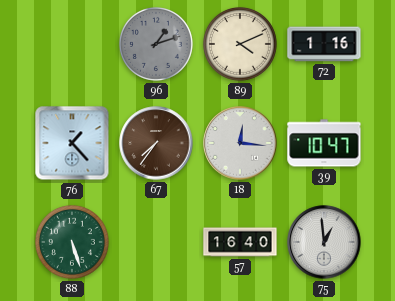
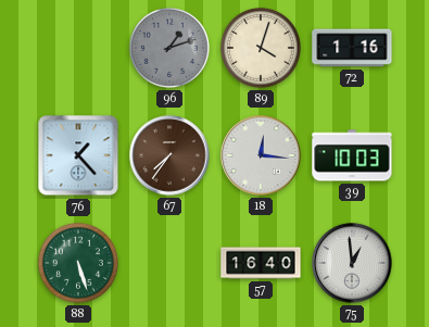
89: 4:11 -> 4:03
39: 10:47 -> 10:03
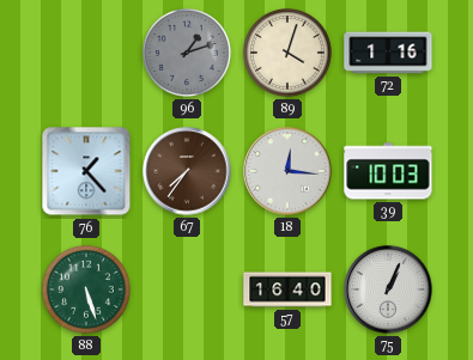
75: 12:59 -> 1:04
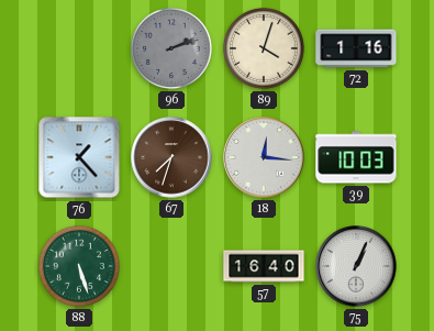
96: 1:12 -> 2:12
67: 7:36 -> 7:33
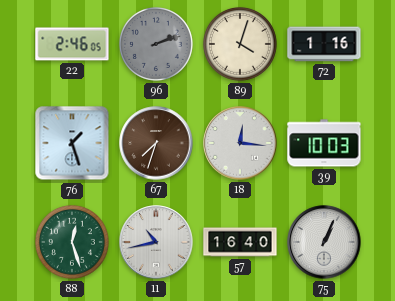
22: none -> 2:46
76: 1:23 -> 1:27
88: 5:27 -> 12:27
11: none -> 10:43
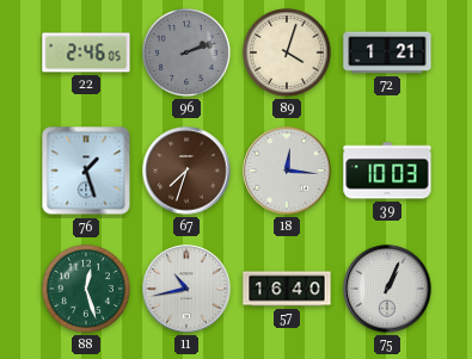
72: 1:16 -> 1:21
